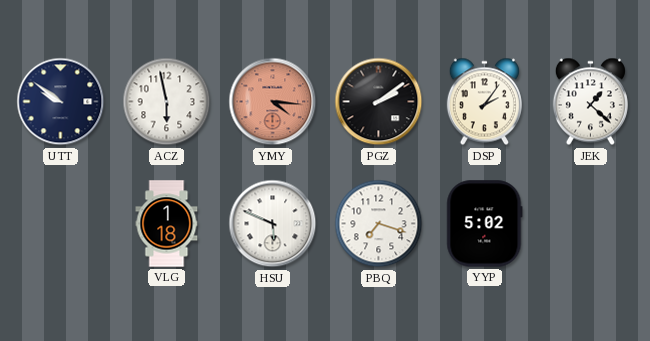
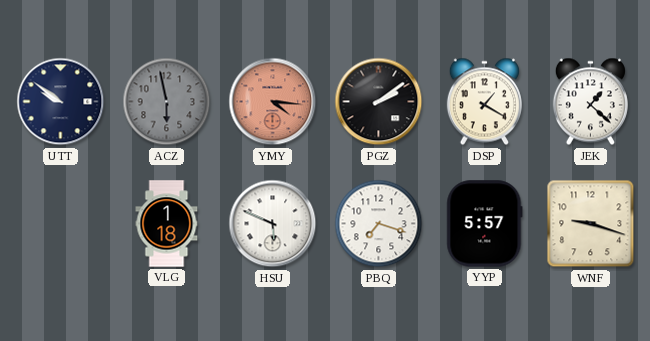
ACZ dial: white -> grey
DSP: 2:06 -> 1:20
YYP: 5:02 -> 5:57
WNF: none -> 9:18
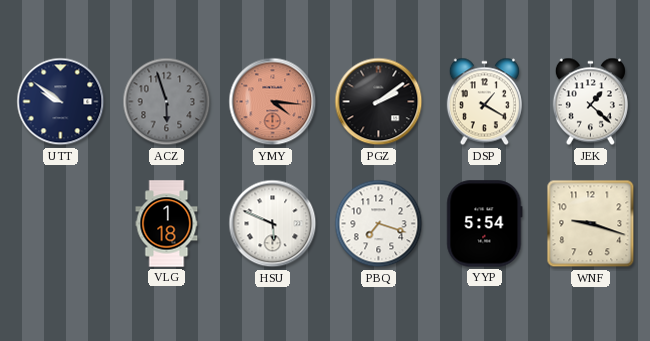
ACZ: 5:58 -> 5:57
YYP: 5:57 -> 5:54
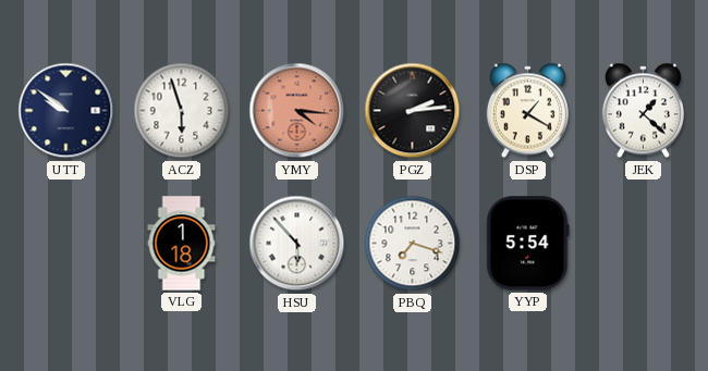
ACZ dial: grey -> white
PGZ: 2:09 -> 2:14
HSU: 5:49 -> 5:53
WNF: 9:18 -> none
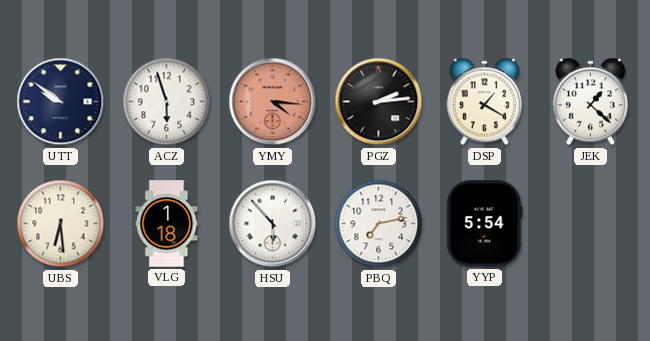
UBS: none -> 6:29
PBQ: 7:18 -> 7:13
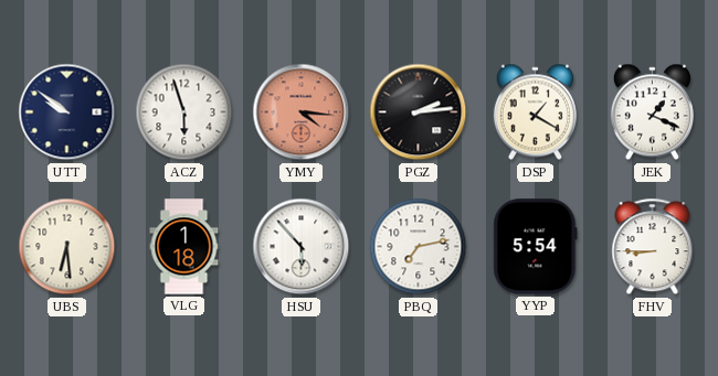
JEK: 1:22 -> 1:19
FHV: none -> 8:45
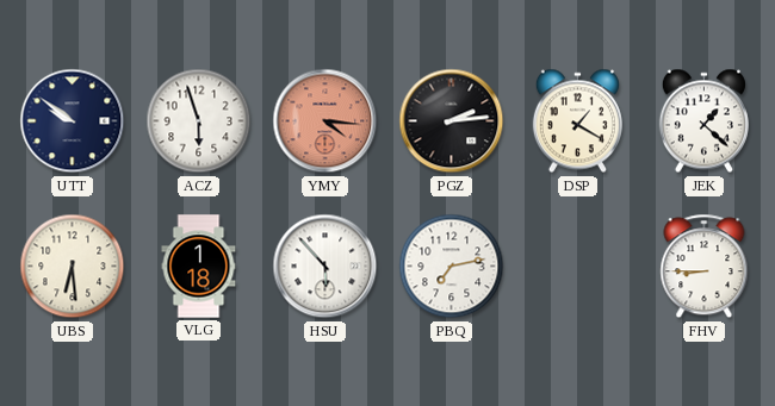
JEK: 1:19 -> 1:22
YYP: 5:54 -> none
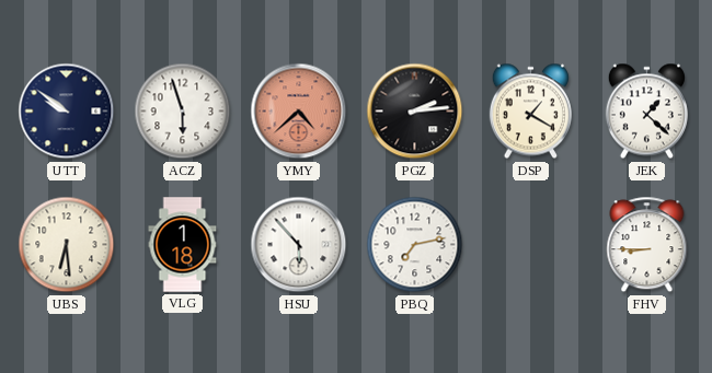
YMY: 4:16 -> 4:38
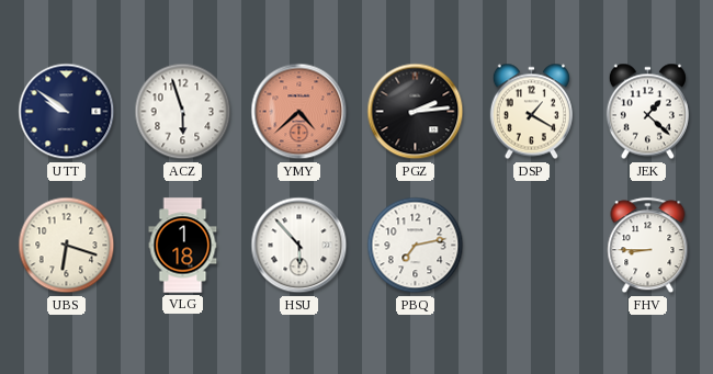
UBS: 6:29 -> 6:18
